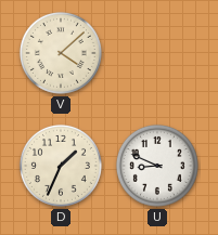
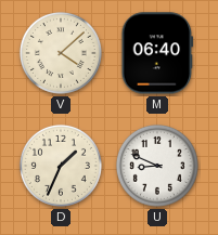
M: none -> 06:40
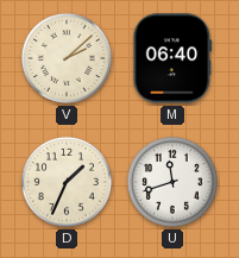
V: 4:08 -> 2:08
U: 8:49 -> 11:42
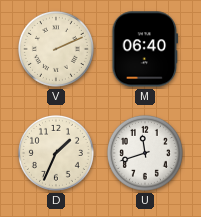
V: 2:08 -> 2:11
